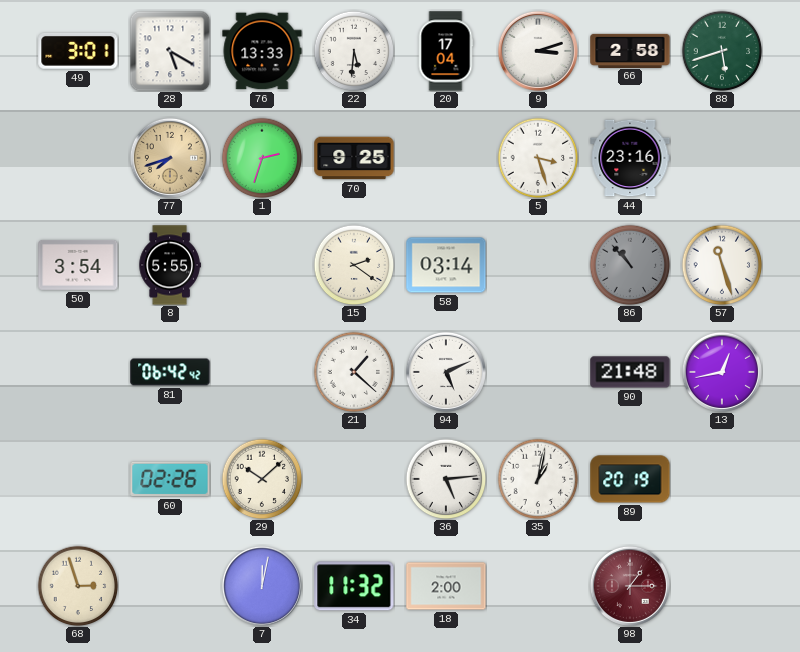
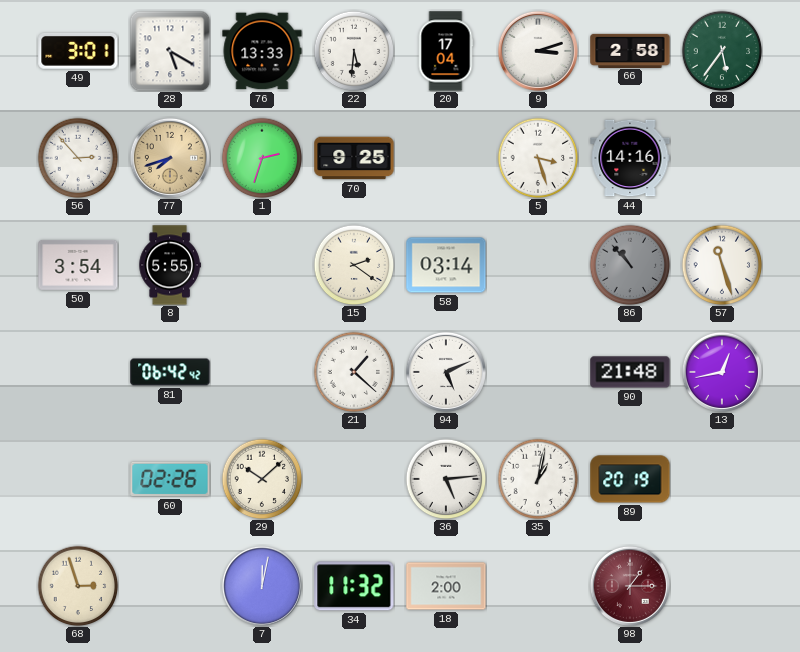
88: 5:42 -> 5:36
56: none -> 2:53
44: 23:16 -> 14:16
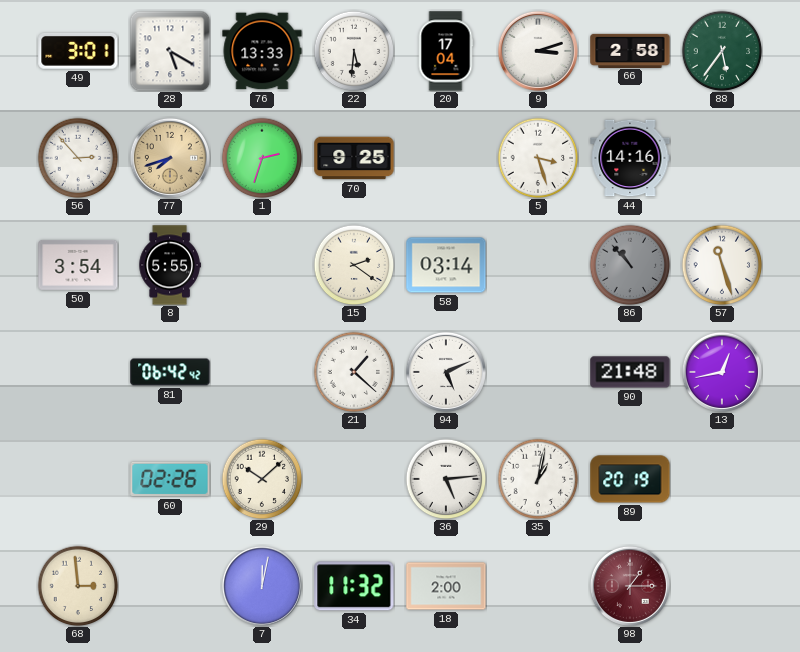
68: 2:57 -> 2:59
